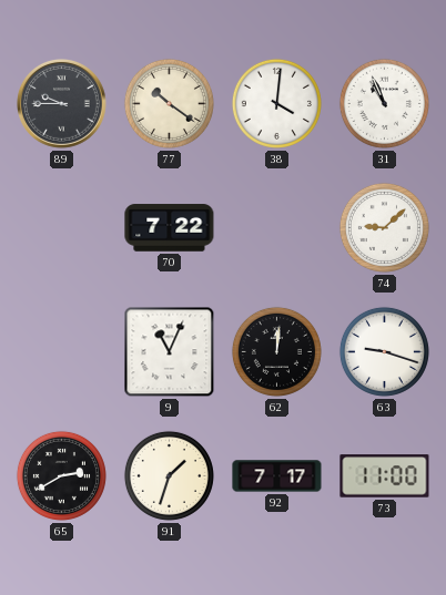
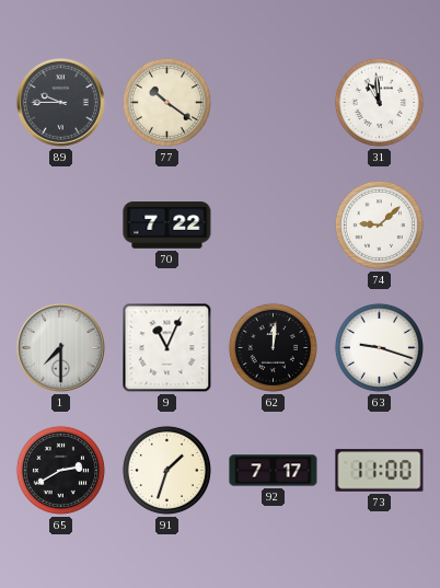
38: 4:01 -> none
31: 10:56 -> 10:59
1: none -> 7:30
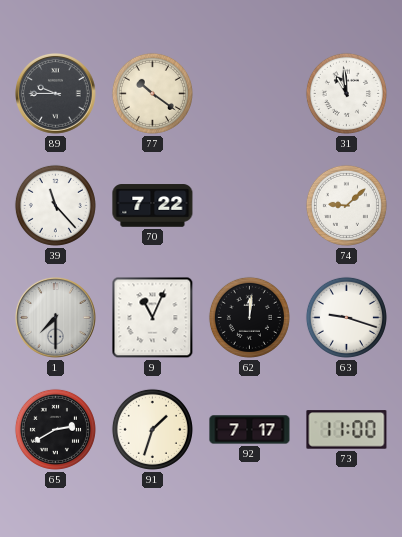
39: none -> 11:23
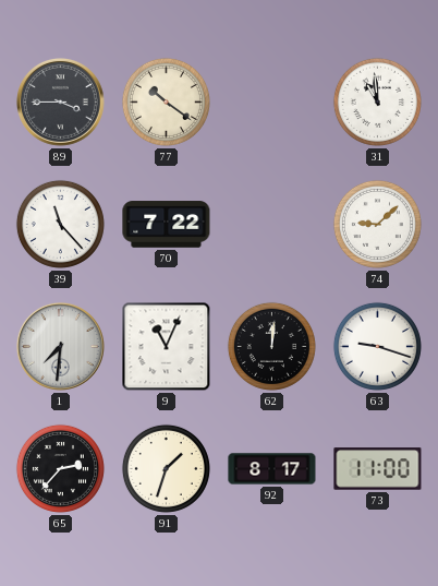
89: 9:45 -> 3:45
1: 7:30 -> 7:31
65: 2:40 -> 2:37
92: 7:17 -> 8:17
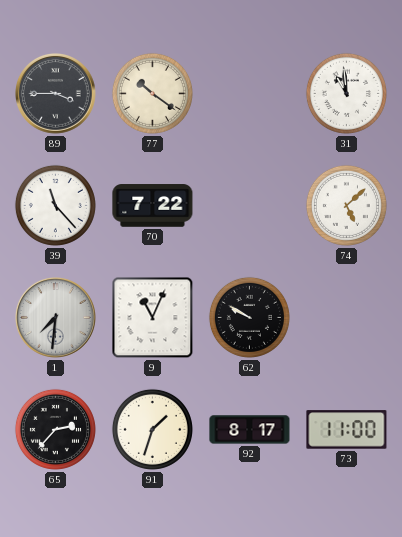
74: 9:08 -> 5:08
62: 12:01 -> 9:50
63: 9:18 -> none
